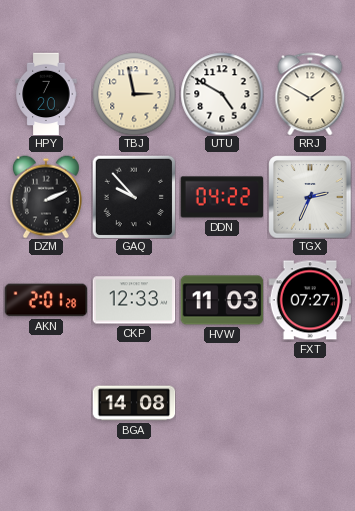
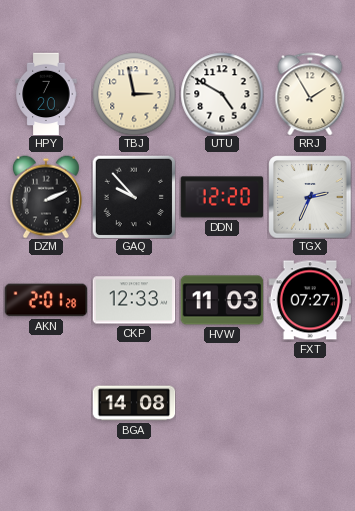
RRJ: 1:50 -> 1:55
DDN: 04:22 -> 12:20
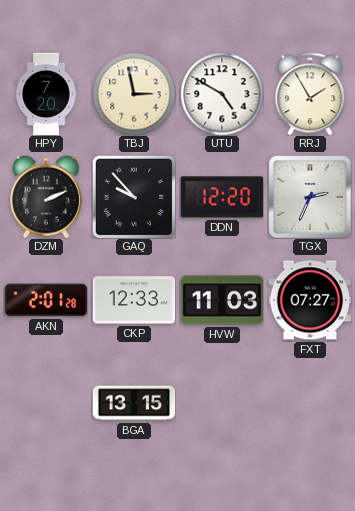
BGA: 14:08 -> 13:15
